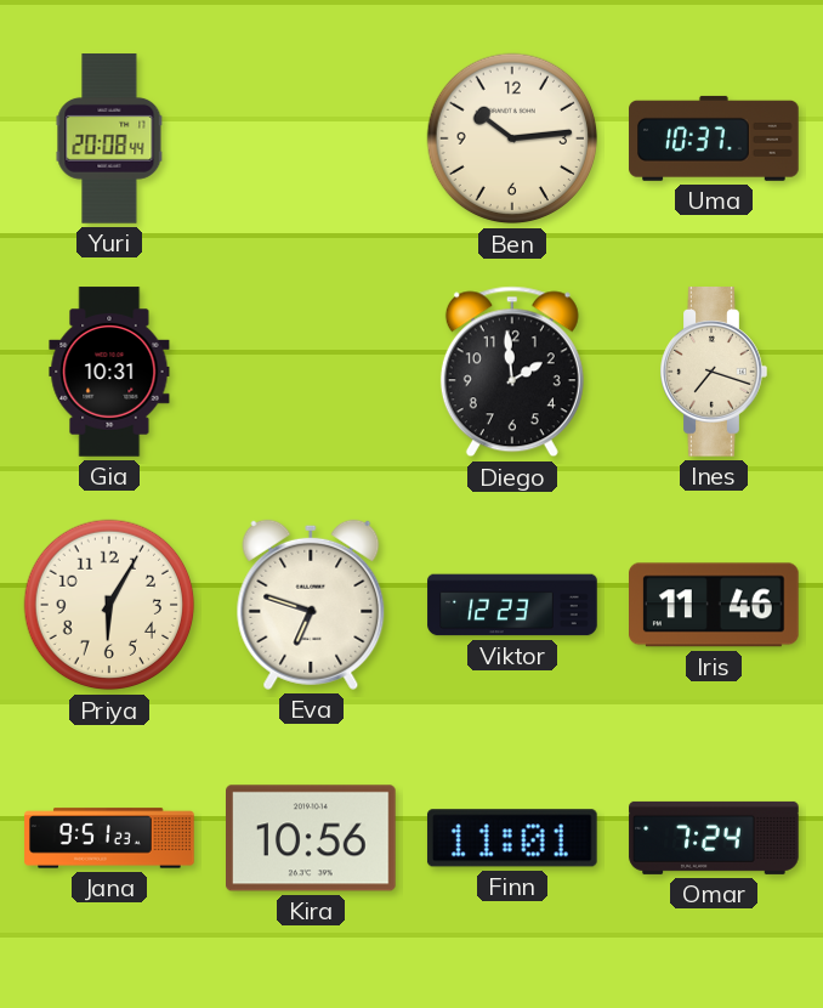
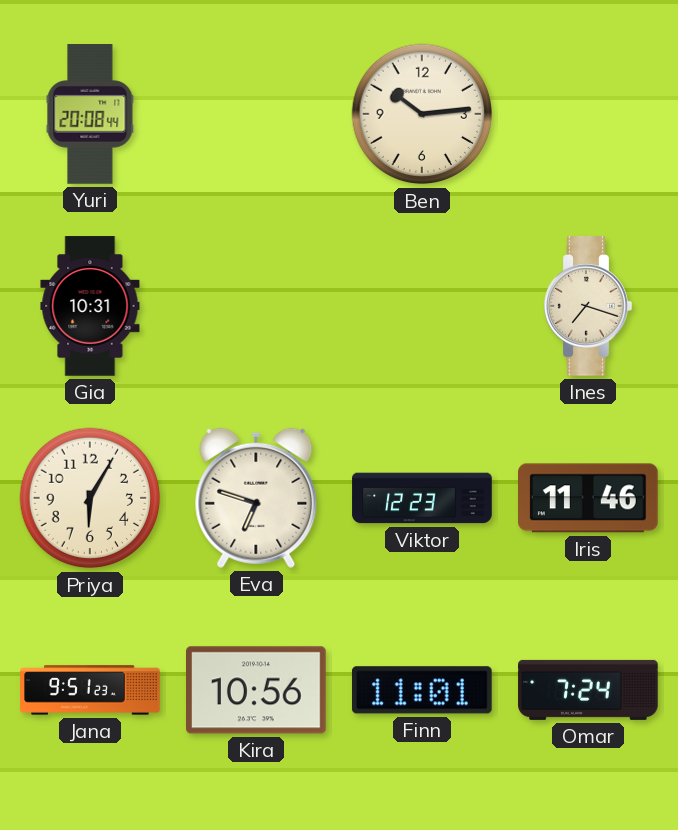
Uma: 10:37 -> none
Diego: 1:59 -> none
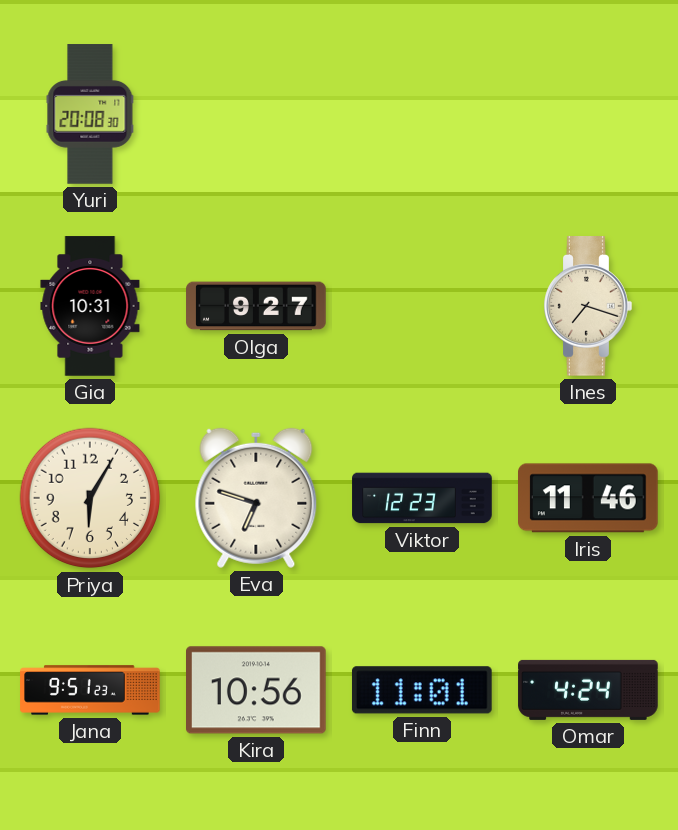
Yuri: 20:08:44 -> 20:08:30
Ben: 10:14 -> none
Olga: none -> 9:27
Omar: 7:24 -> 4:24
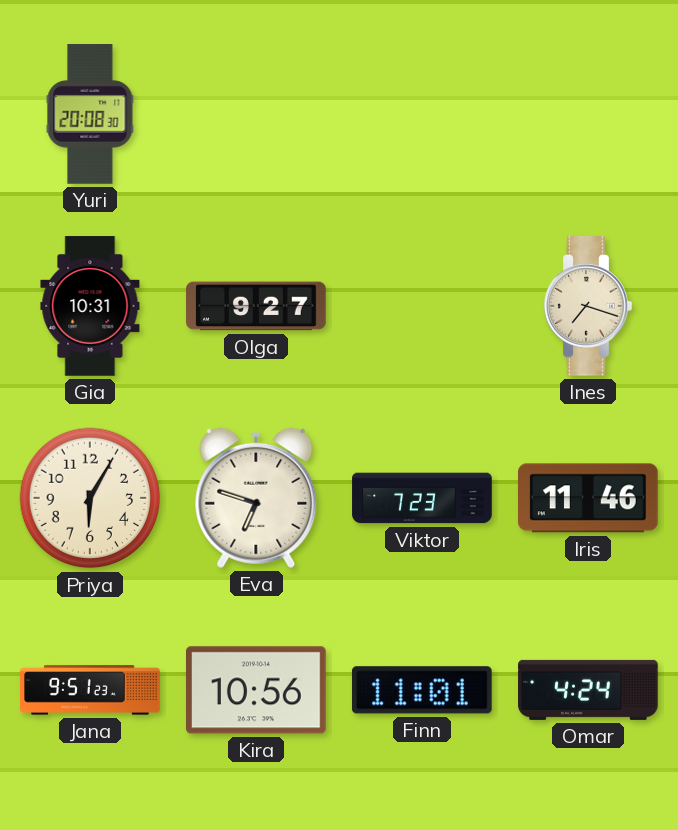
Viktor: 12:23 -> 7:23
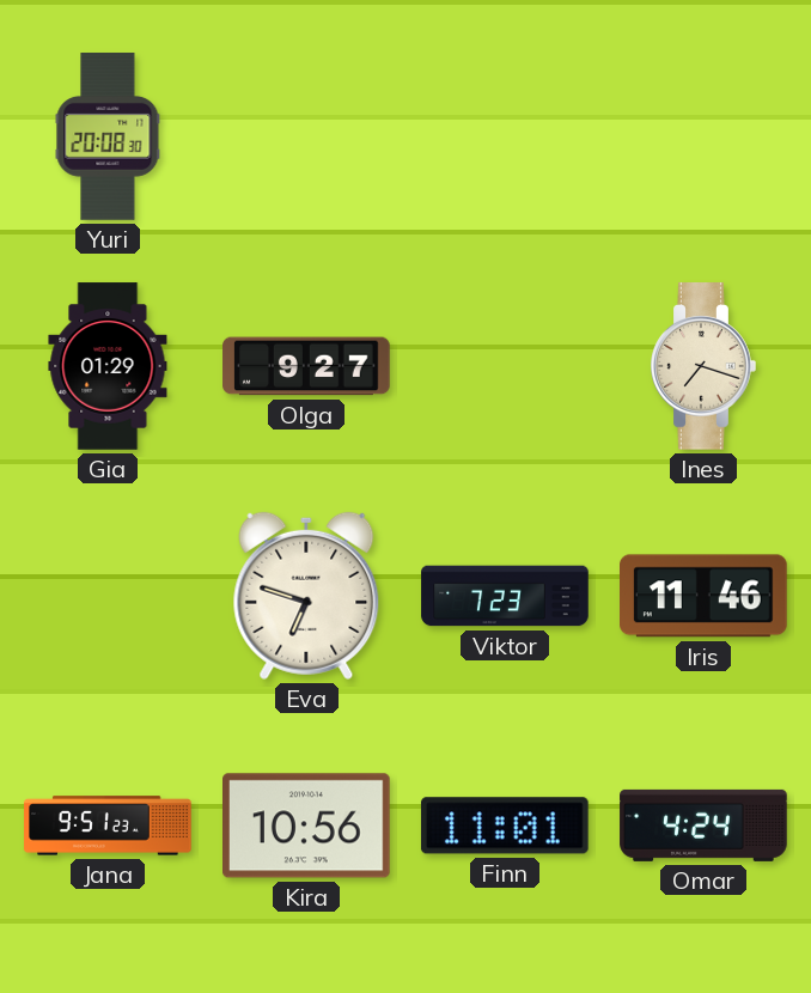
Gia: 10:31 -> 01:29
Priya: 6:05 -> none
